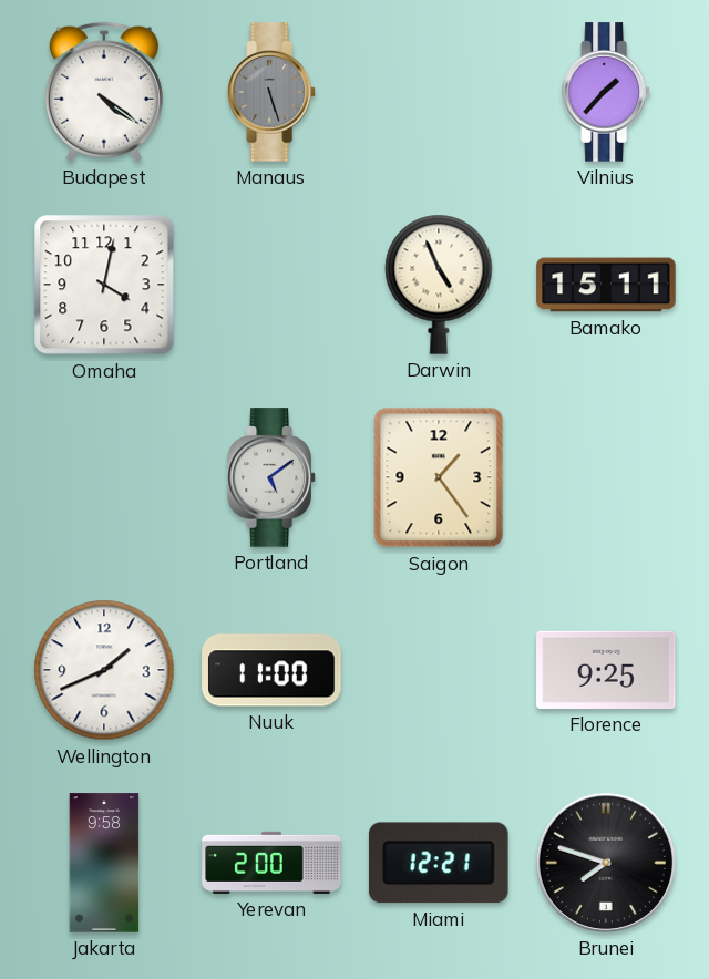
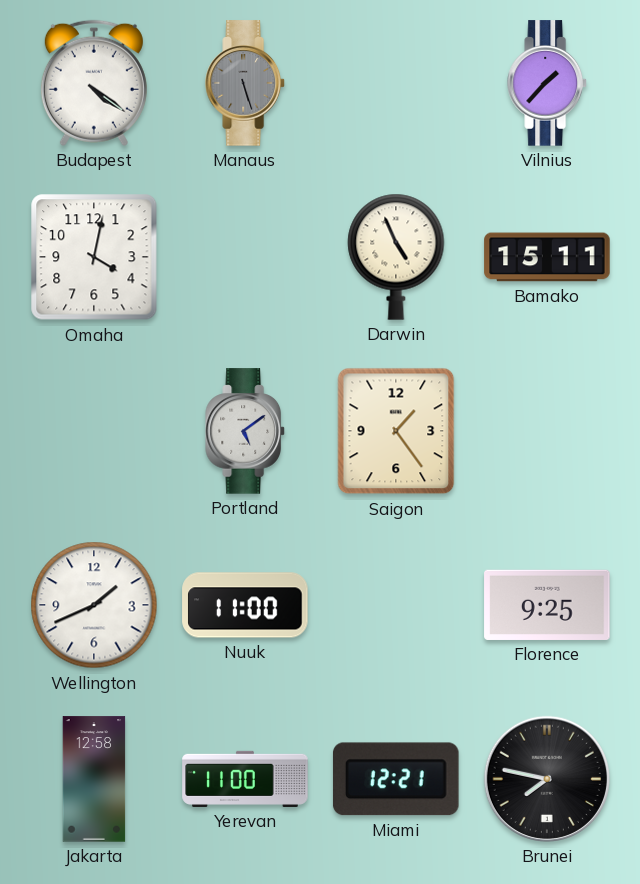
Jakarta: 9:58 -> 12:58
Yerevan: 2:00 -> 11:00
Brunei: 7:48 -> 7:47
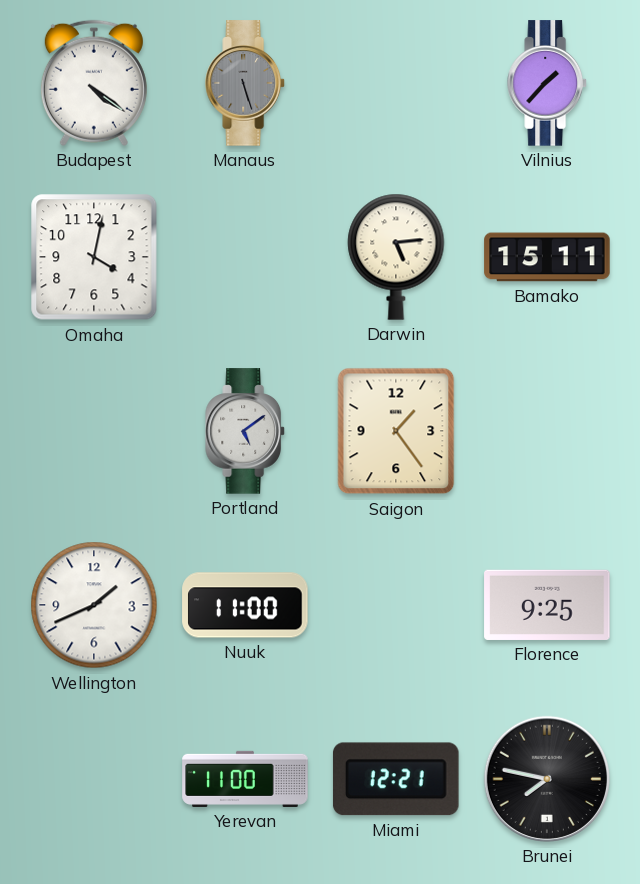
Darwin: 4:56 -> 5:14
Jakarta: 12:58 -> none
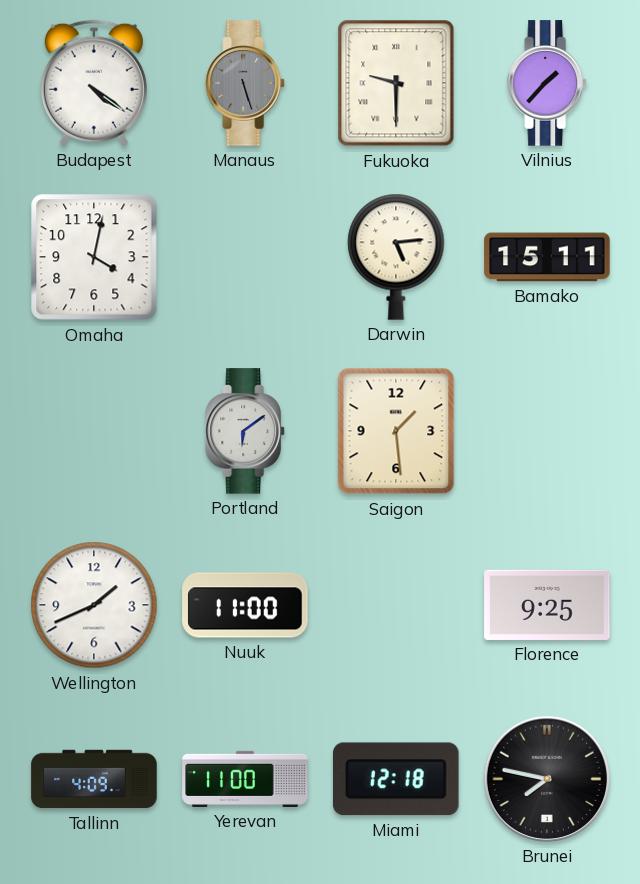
Fukuoka: none -> 9:30
Portland: 5:09 -> 6:09
Saigon: 1:24 -> 1:29
Tallinn: none -> 4:09
Miami: 12:21 -> 12:18
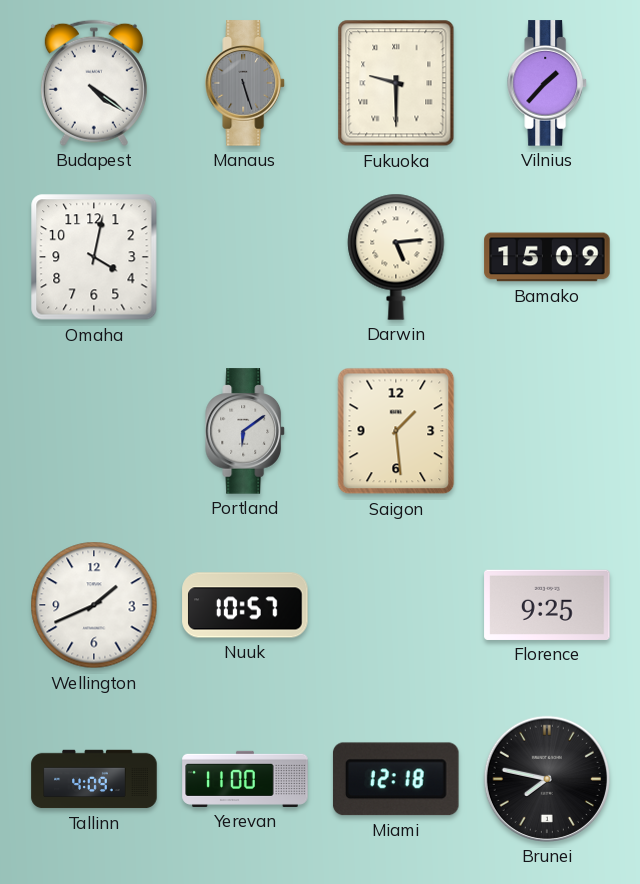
Bamako: 15:11 -> 15:09
Nuuk: 11:00 -> 10:57
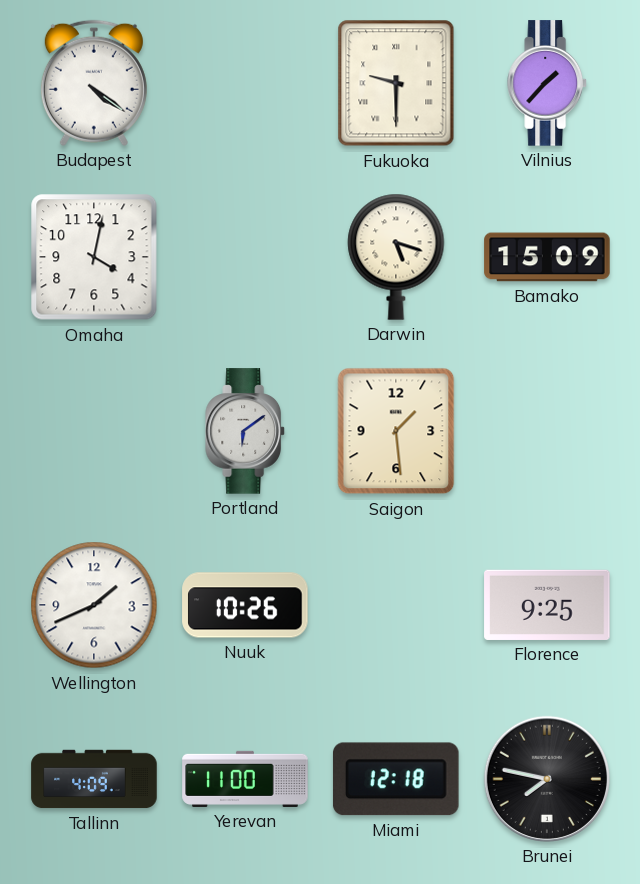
Manaus: 5:27 -> none
Darwin: 5:14 -> 5:18
Nuuk: 10:57 -> 10:26
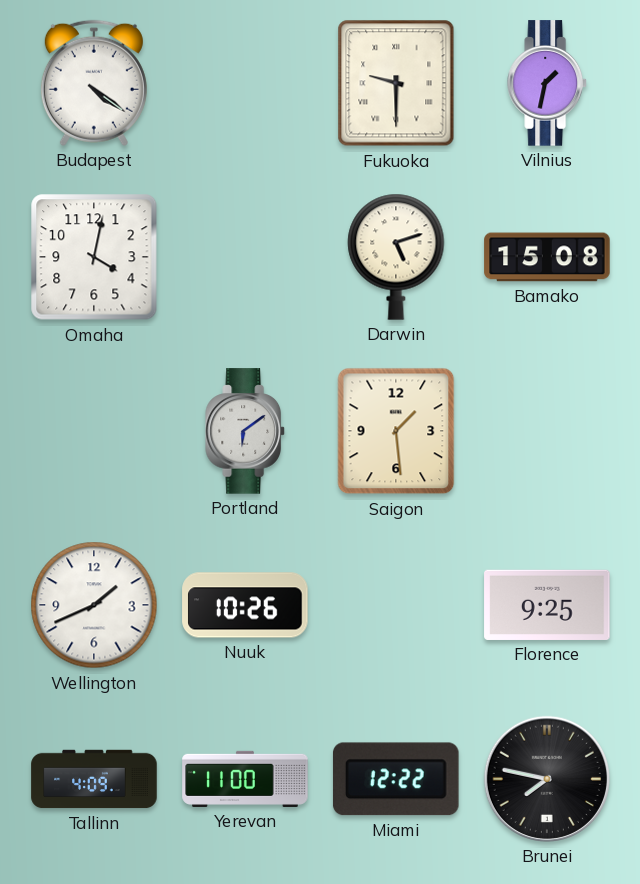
Vilnius: 1:37 -> 1:32
Darwin: 5:18 -> 5:12
Bamako: 15:09 -> 15:08
Miami: 12:18 -> 12:22
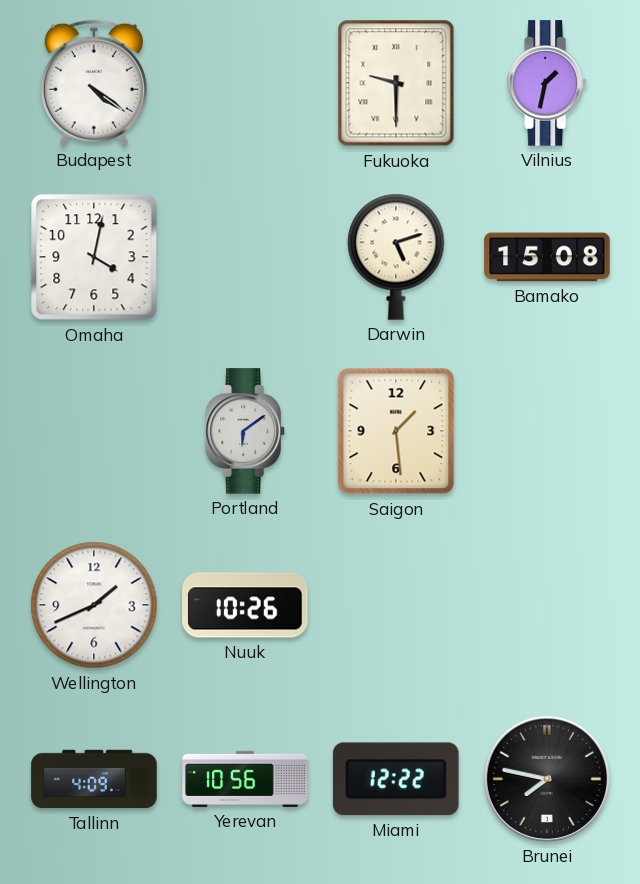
Florence: 9:25 -> none
Yerevan: 11:00 -> 10:56
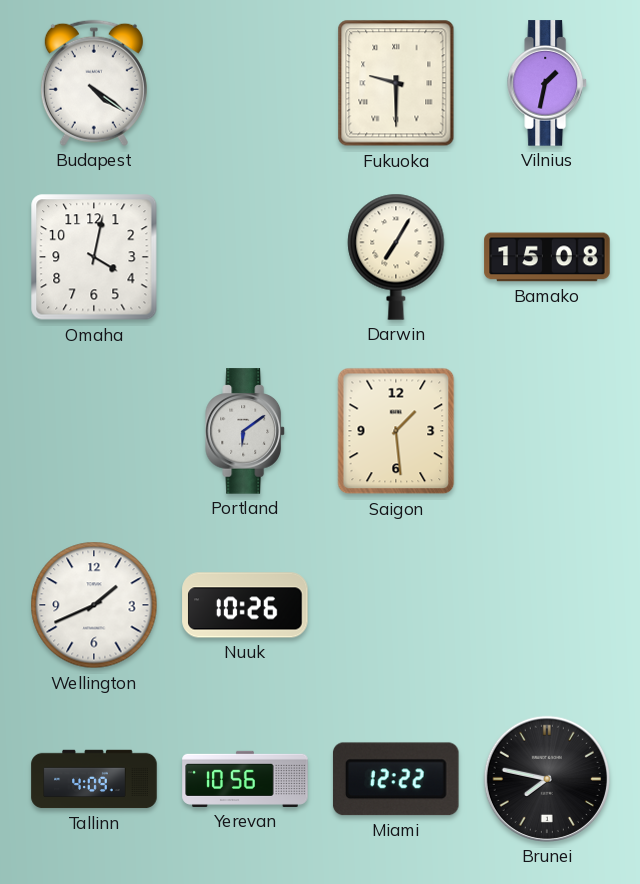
Darwin: 5:12 -> 7:05
